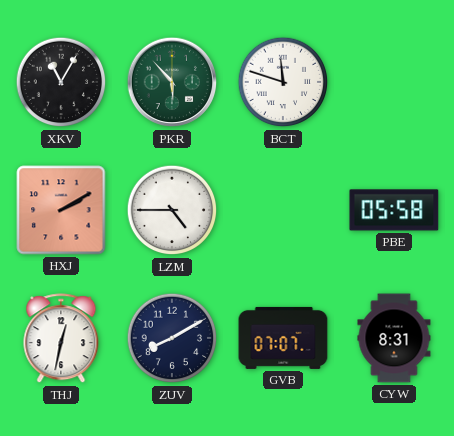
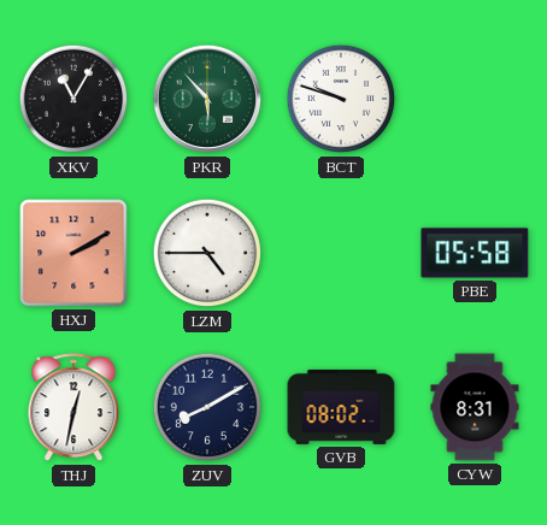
BCT: 11:48 -> 9:48
GVB: 07:07 -> 08:02
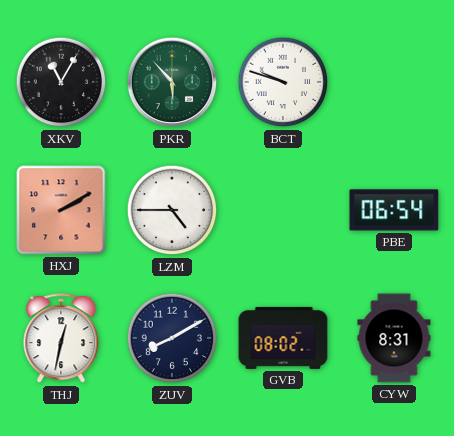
PBE: 05:58 -> 06:54
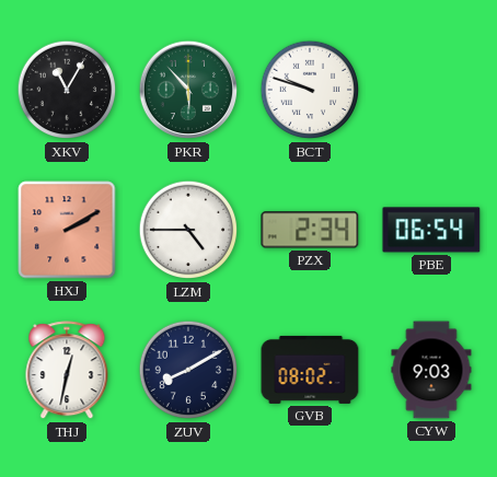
PZX: none -> 2:34
CYW: 8:31 -> 9:03
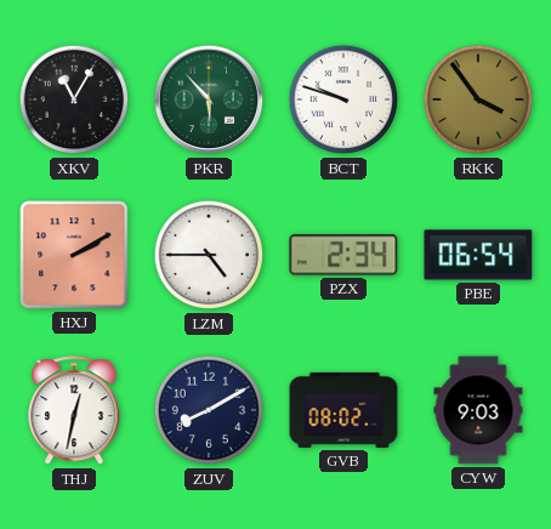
RKK: none -> 3:54
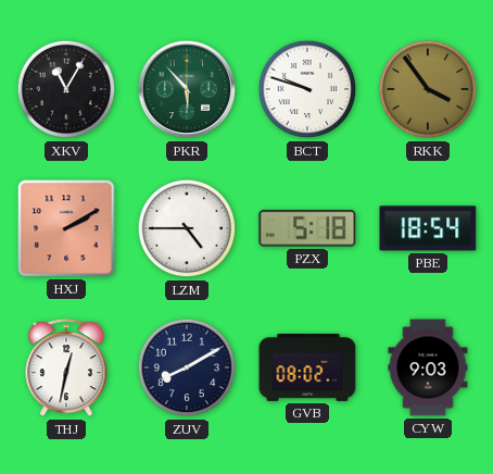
PZX: 2:34 -> 5:18
PBE: 06:54 -> 18:54
